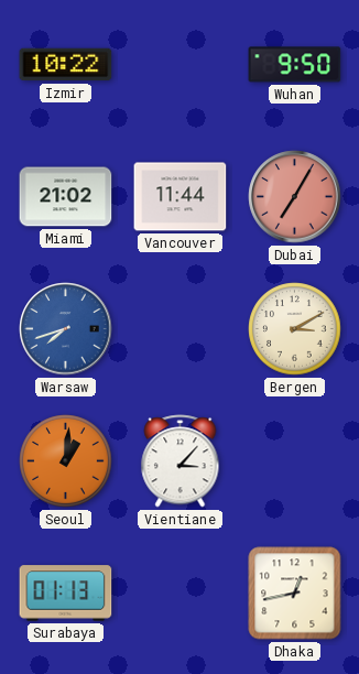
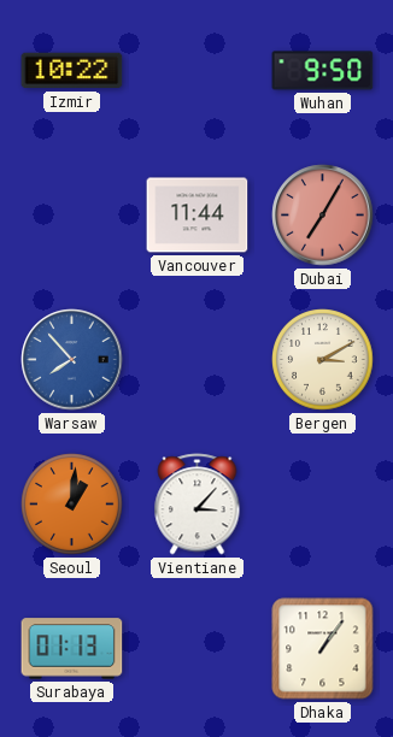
Miami: 21:02 -> none
Warsaw: 7:42 -> 7:53
Dhaka: 12:43 -> 1:06
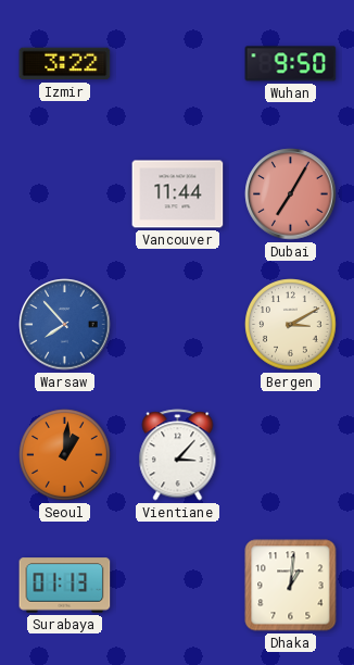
Izmir: 10:22 -> 3:22
Dhaka: 1:06 -> 1:01
